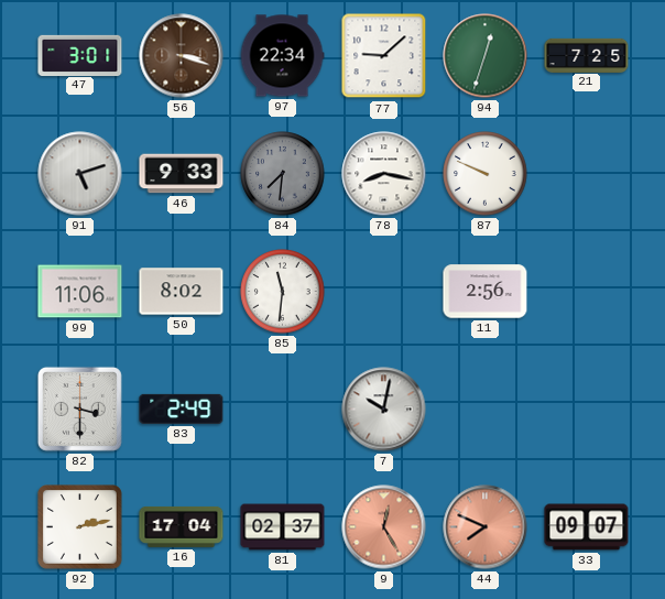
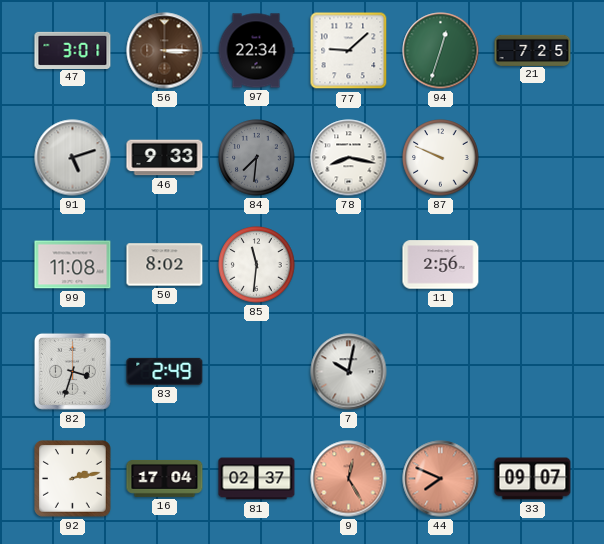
56: 3:18 -> 3:15
99: 11:06 -> 11:08
82: 3:30 -> 3:33
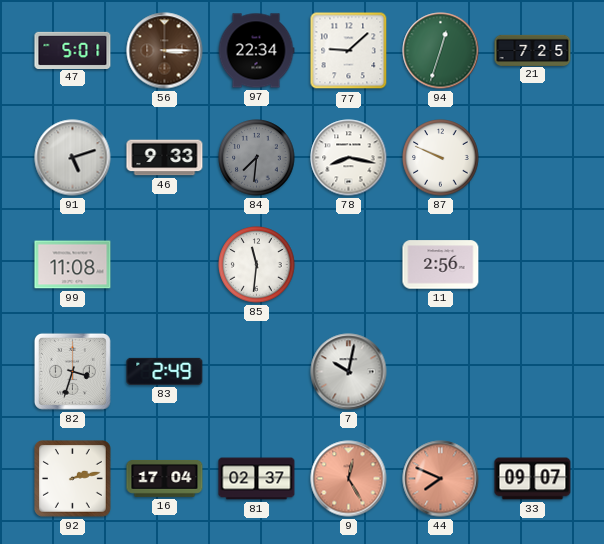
47: 3:01 -> 5:01
50: 8:02 -> none
